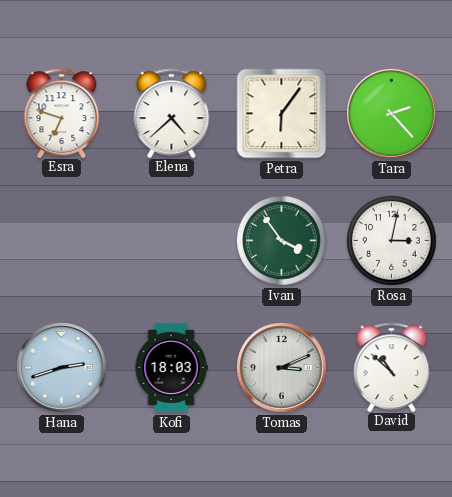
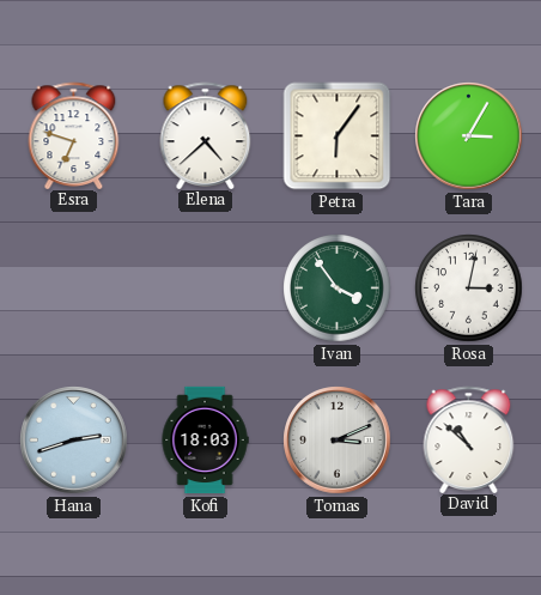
Tara: 2:23 -> 3:05
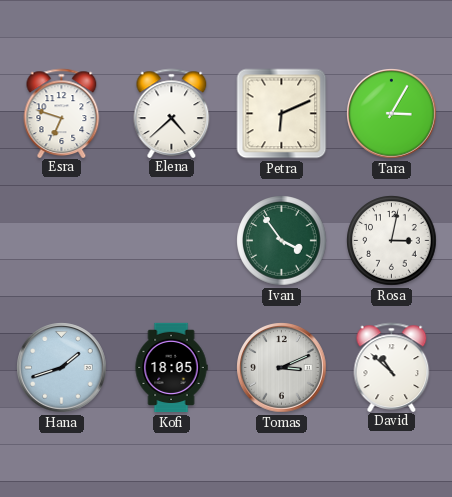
Petra: 6:06 -> 6:11
Hana: 2:42 -> 1:42
Kofi: 18:03 -> 18:05
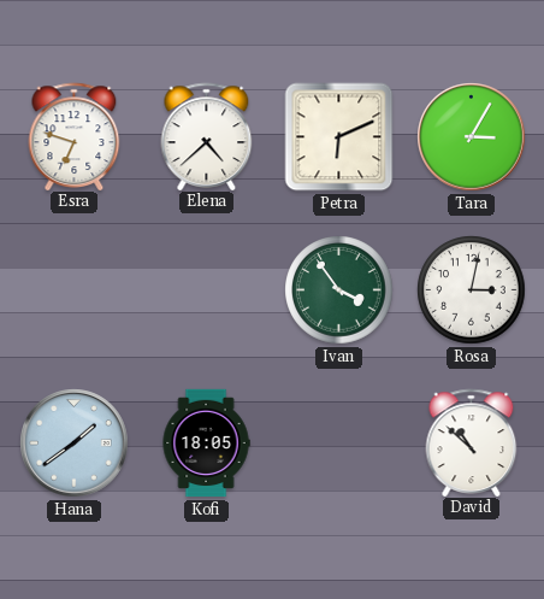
Hana: 1:42 -> 1:39
Tomas: 3:11 -> none
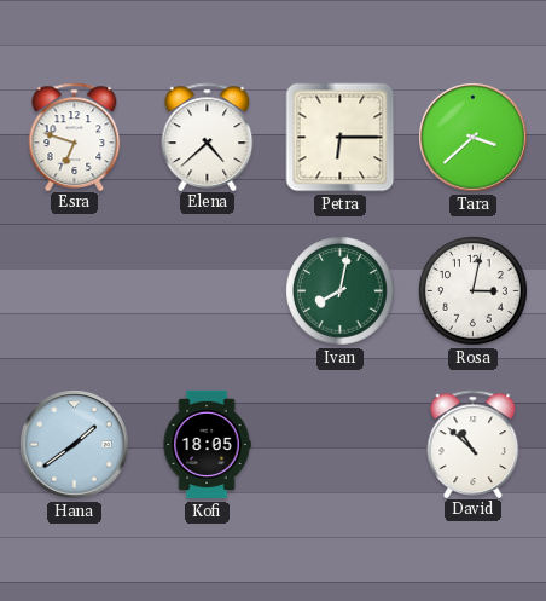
Petra: 6:11 -> 6:15
Tara: 3:05 -> 3:38
Ivan: 3:54 -> 8:02
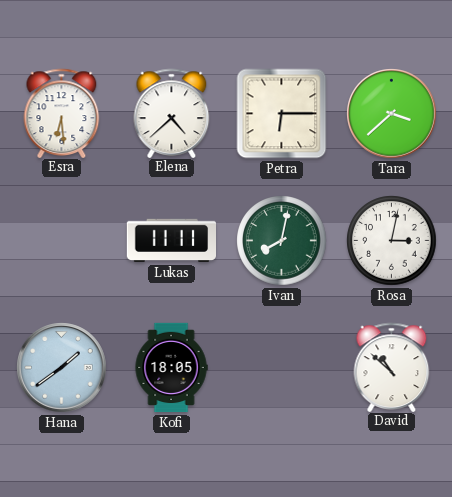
Esra: 6:48 -> 6:29
Lukas: none -> 11:11
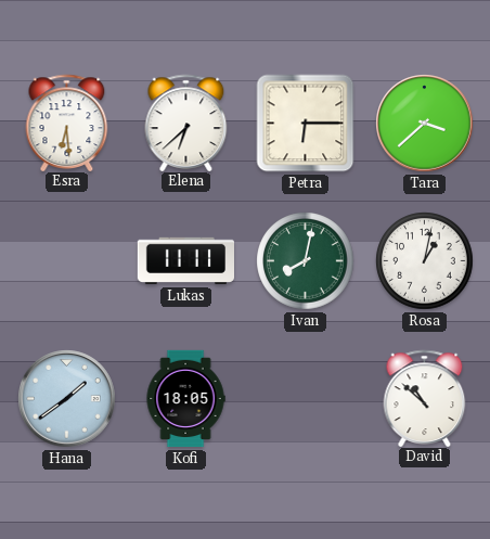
Elena: 4:38 -> 6:38
Rosa: 3:02 -> 1:02
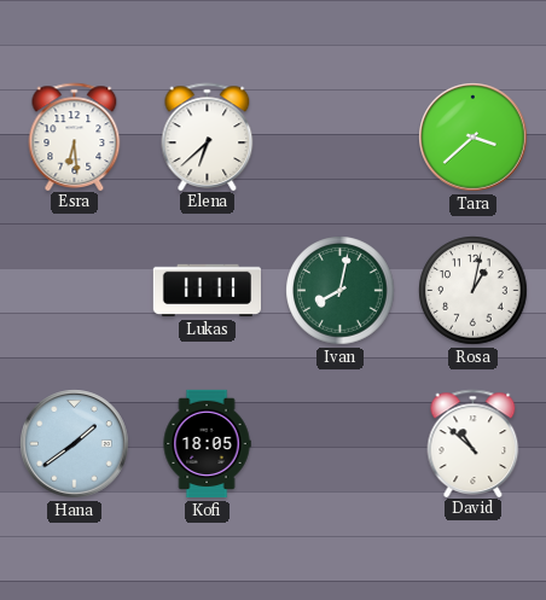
Petra: 6:15 -> none
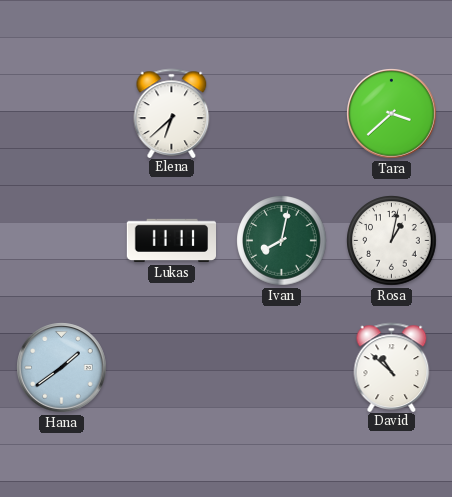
Esra: 6:29 -> none
Kofi: 18:05 -> none
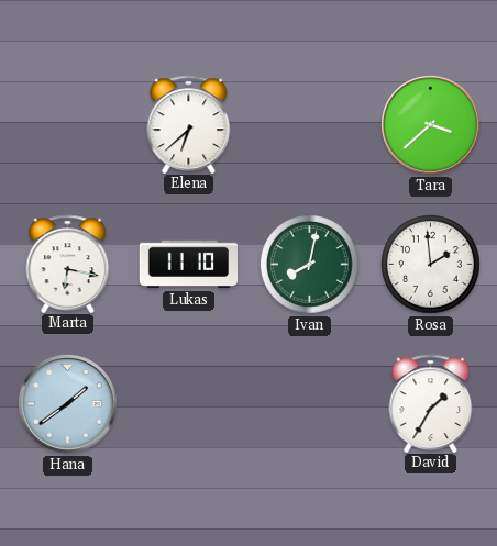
Marta: none -> 6:17
Lukas: 11:11 -> 11:10
Rosa: 1:02 -> 1:59
David: 10:52 -> 1:35
